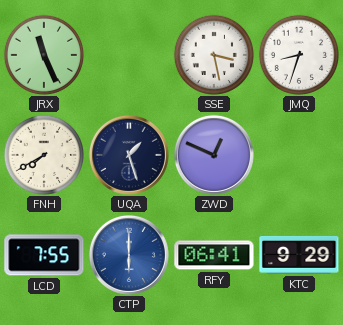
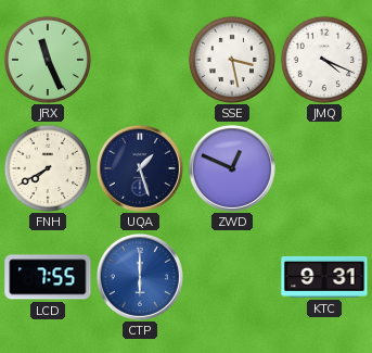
JMQ: 8:33 -> 4:19
RFY: 06:41 -> none
KTC: 9:29 -> 9:31
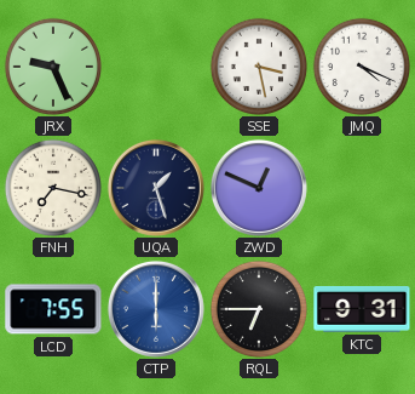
JRX: 11:26 -> 9:26
FNH: 7:40 -> 7:17
RQL: none -> 6:45
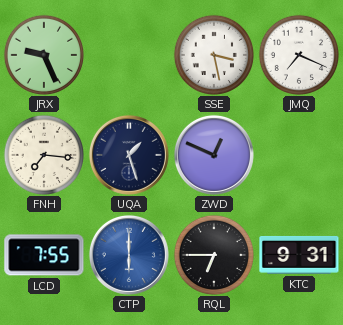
JMQ: 4:19 -> 7:19
FNH: 7:17 -> 7:16
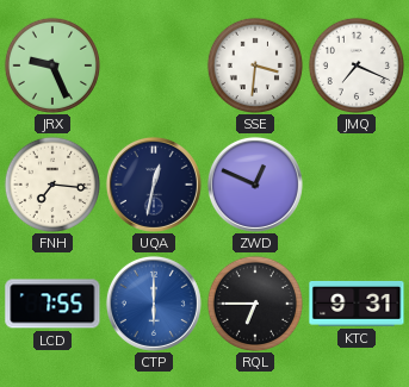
SSE: 3:28 -> 3:31
UQA: 1:27 -> 12:32
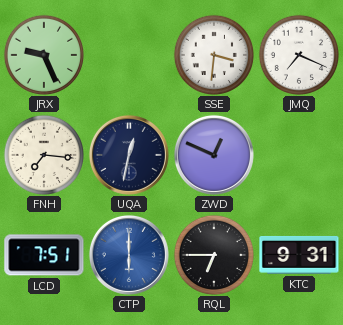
LCD: 7:55 -> 7:51
